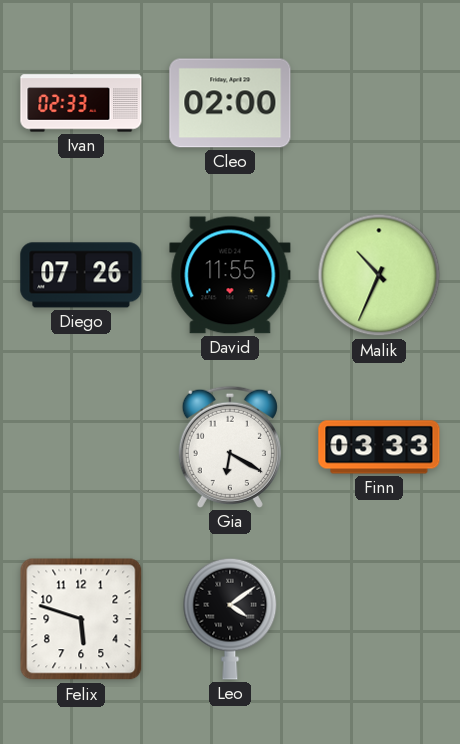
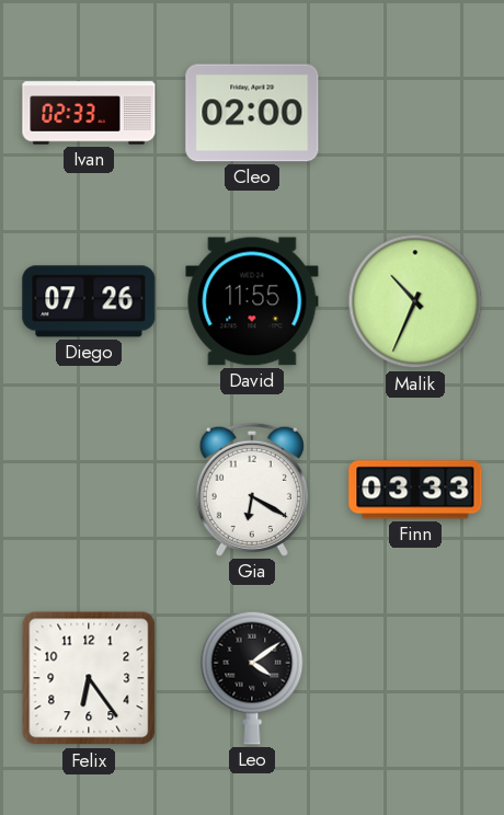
Felix: 5:48 -> 6:24
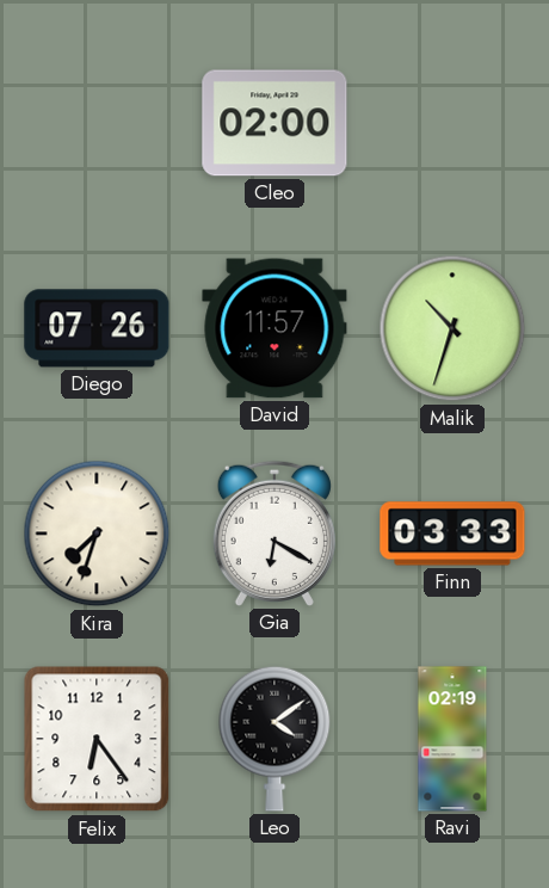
Ivan: 02:33 -> none
David: 11:55 -> 11:57
Malik: 10:34 -> 10:33
Kira: none -> 7:33
Ravi: none -> 02:19
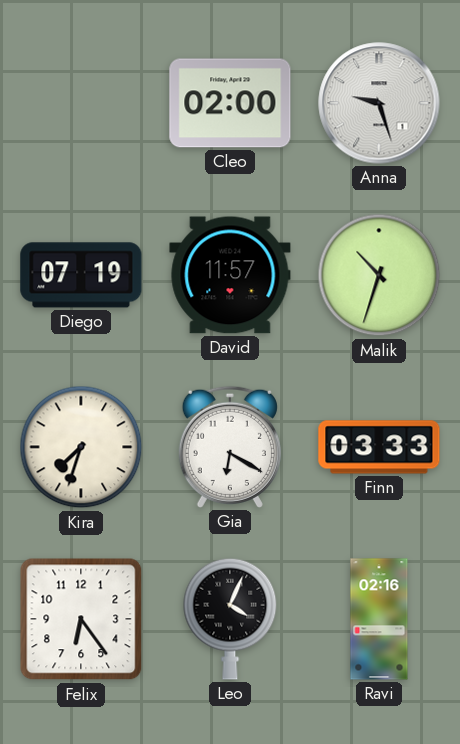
Anna: none -> 9:27
Diego: 07:26 -> 07:19
Leo: 4:09 -> 4:04
Ravi: 02:19 -> 02:16
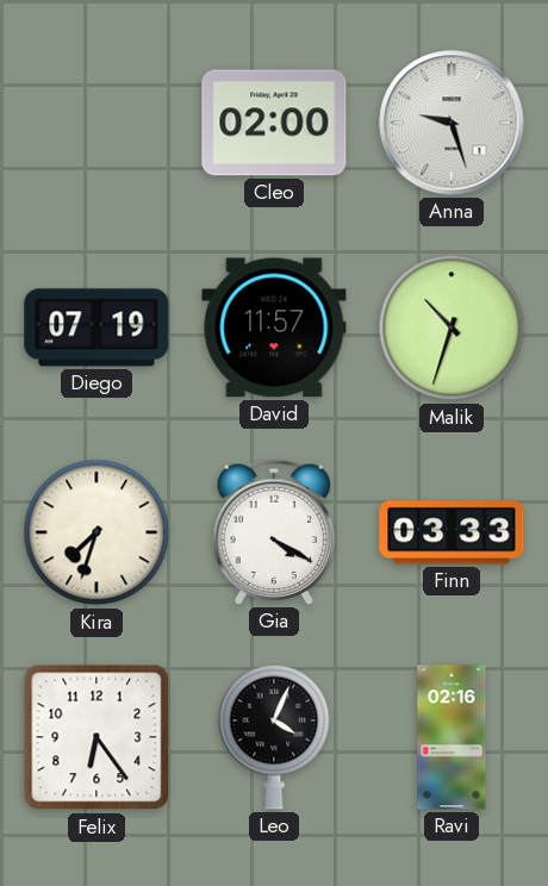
Gia: 6:20 -> 4:20
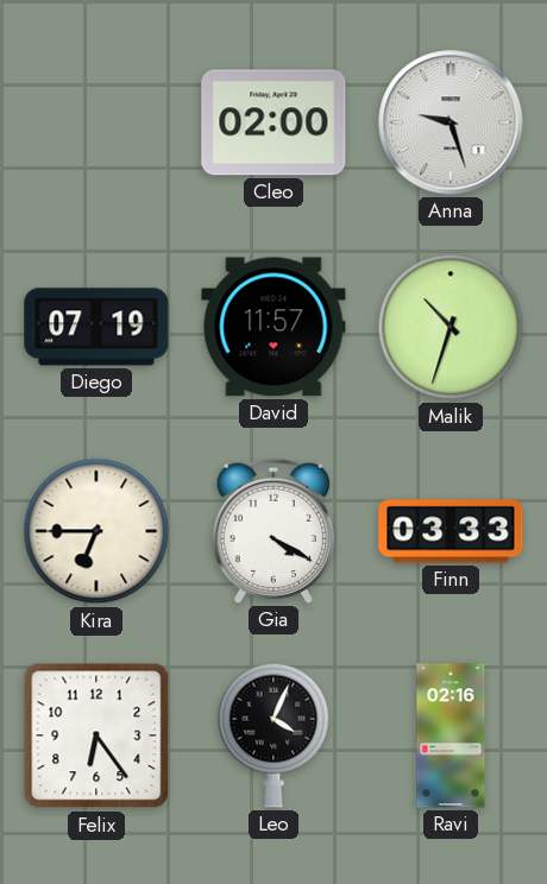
Kira: 7:33 -> 6:45
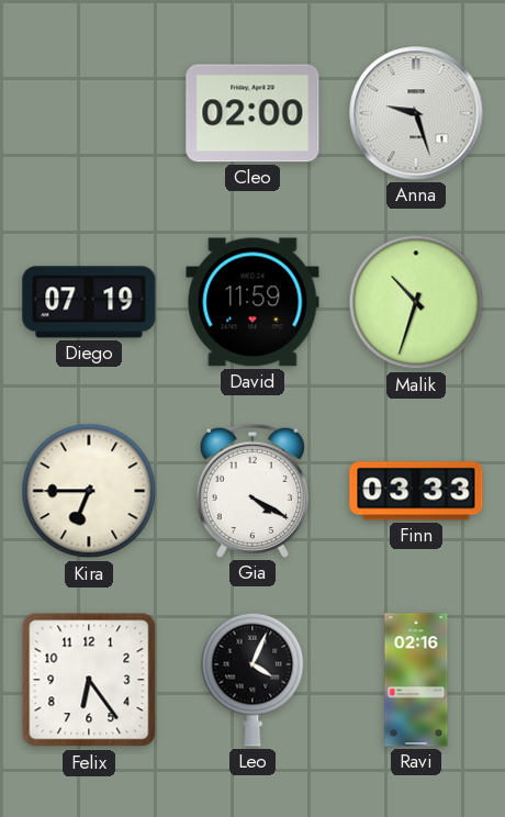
David: 11:57 -> 11:59
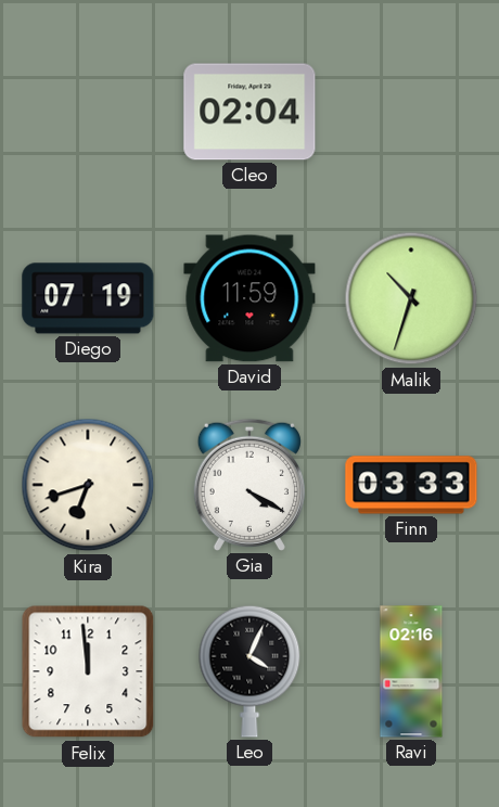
Cleo: 02:00 -> 02:04
Anna: 9:27 -> none
Kira: 6:45 -> 6:42
Felix: 6:24 -> 11:59
